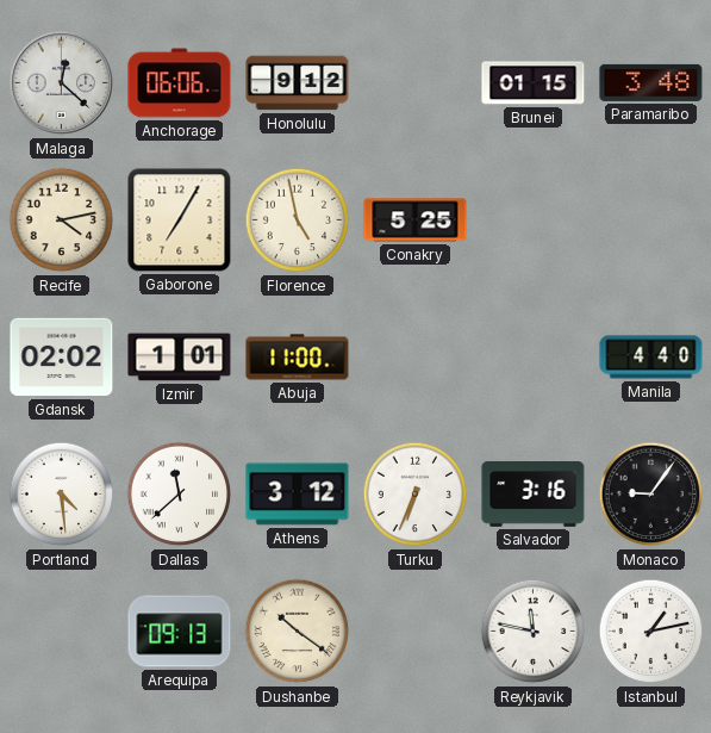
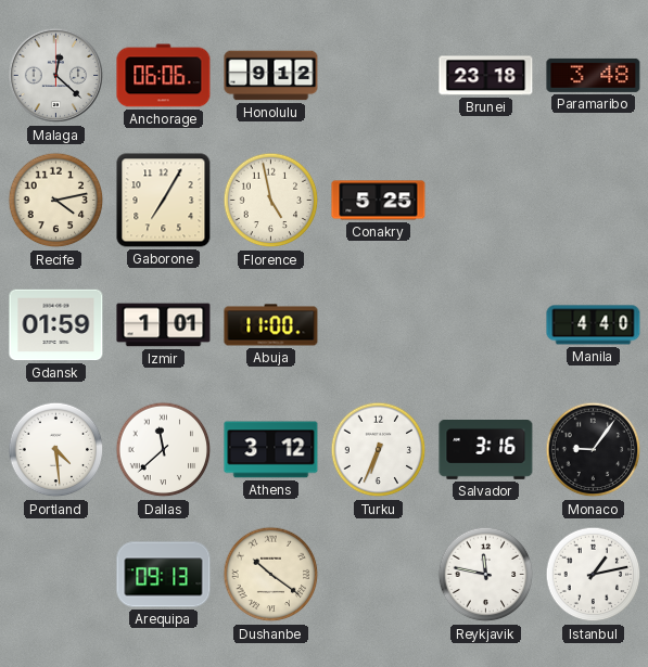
Brunei: 01:15 -> 23:18
Gdansk: 02:02 -> 01:59
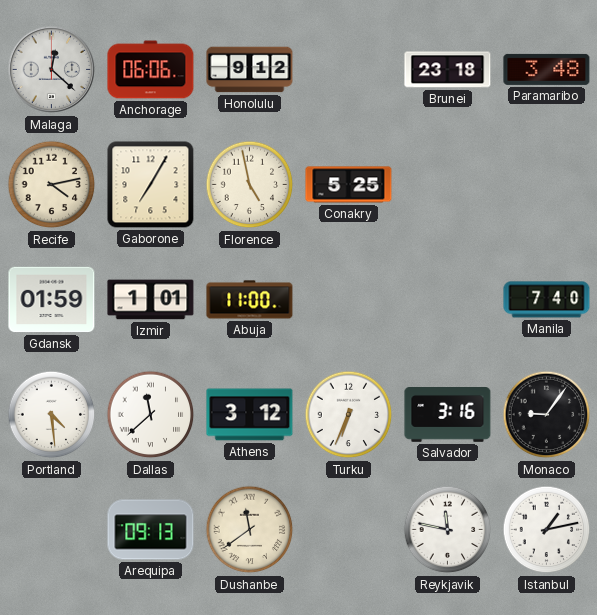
Manila: 4:40 -> 7:40
Dushanbe: 10:21 -> 11:39
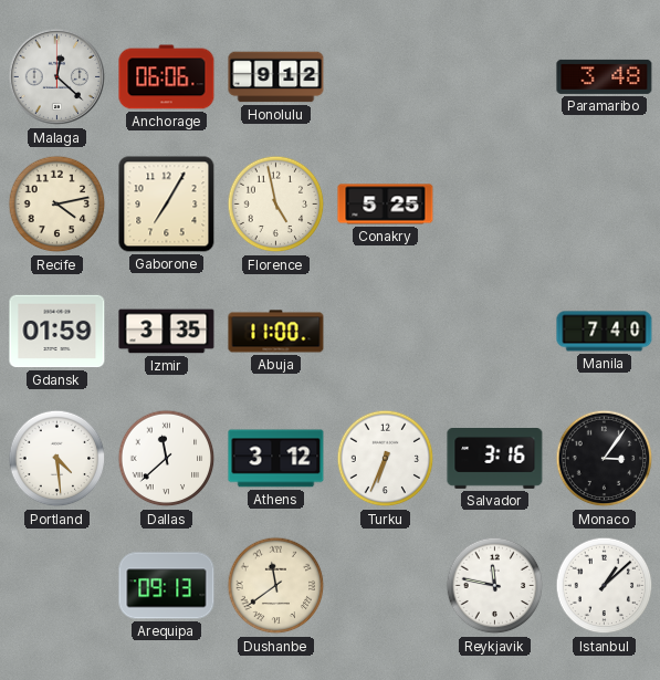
Brunei: 23:18 -> none
Izmir: 1:01 -> 3:35
Monaco: 9:06 -> 3:06
Istanbul: 1:13 -> 1:08
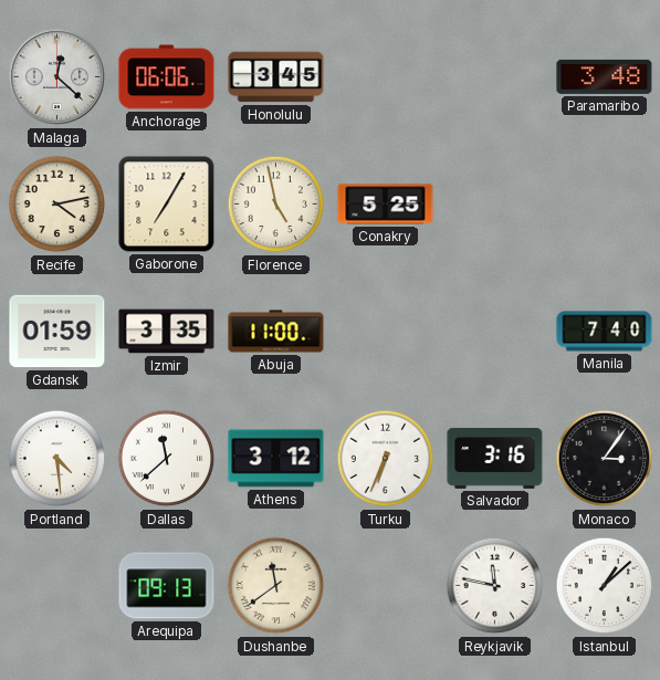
Honolulu: 9:12 -> 3:45
